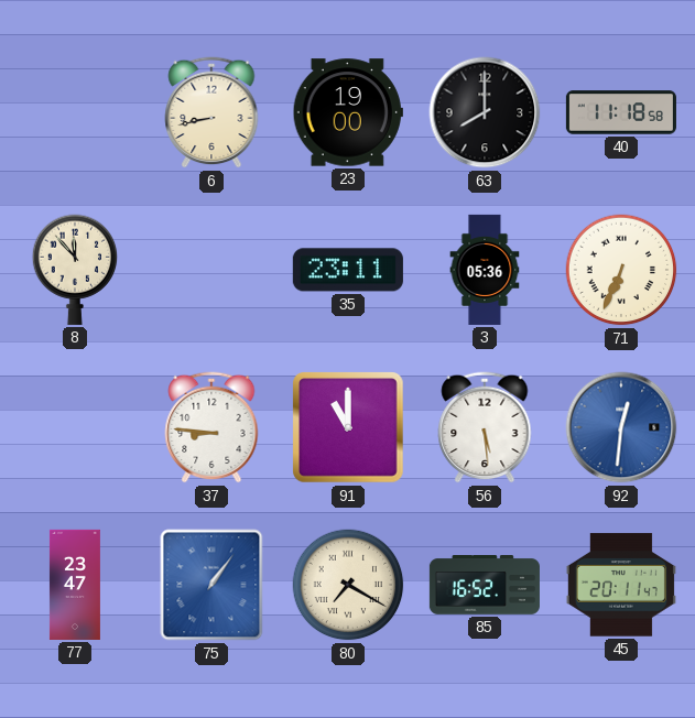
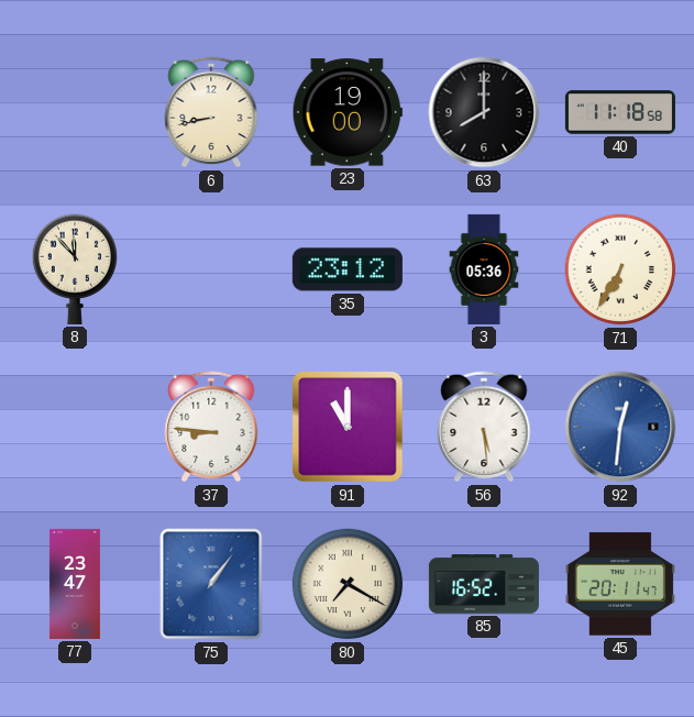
35: 23:11 -> 23:12
71: 6:34 -> 6:35
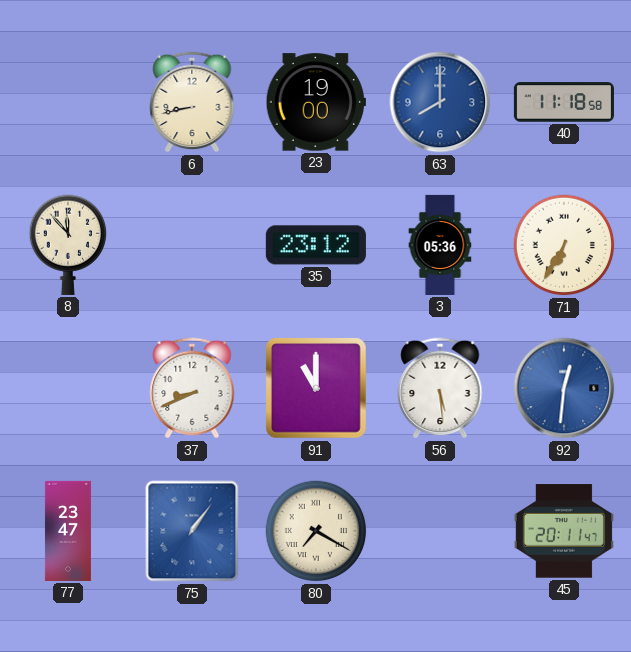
63 dial: black -> blue
37: 8:46 -> 8:41
85: 16:52 -> none
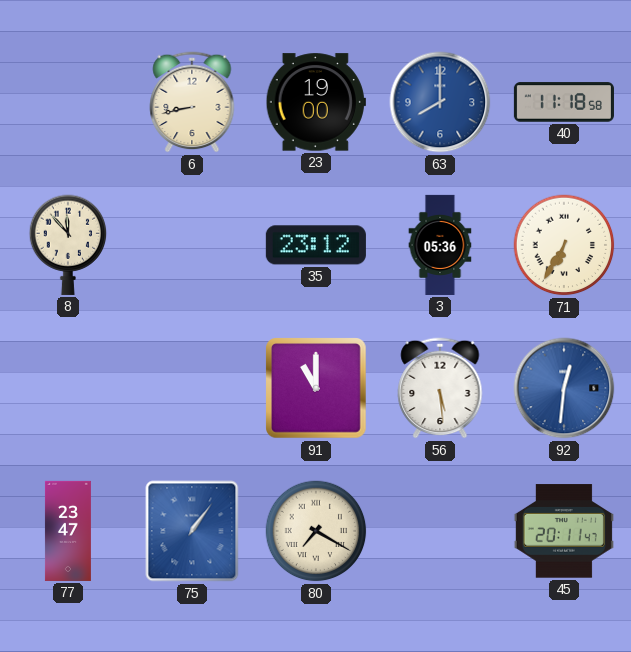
37: 8:41 -> none
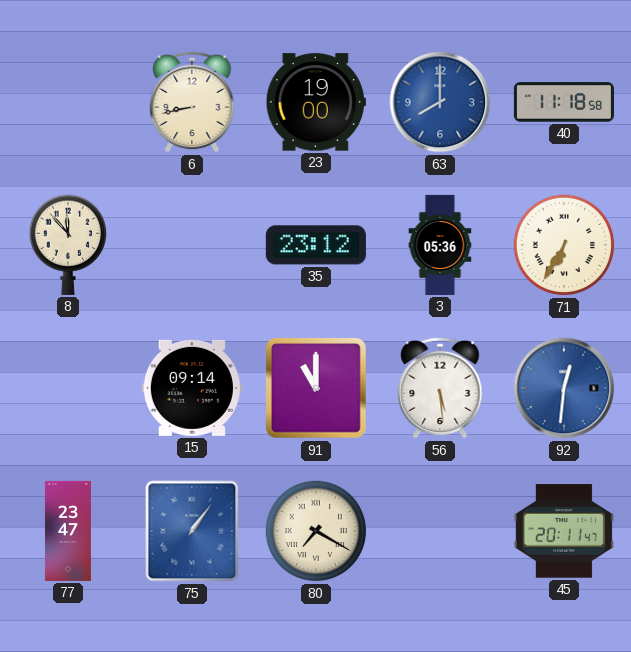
15: none -> 09:14
